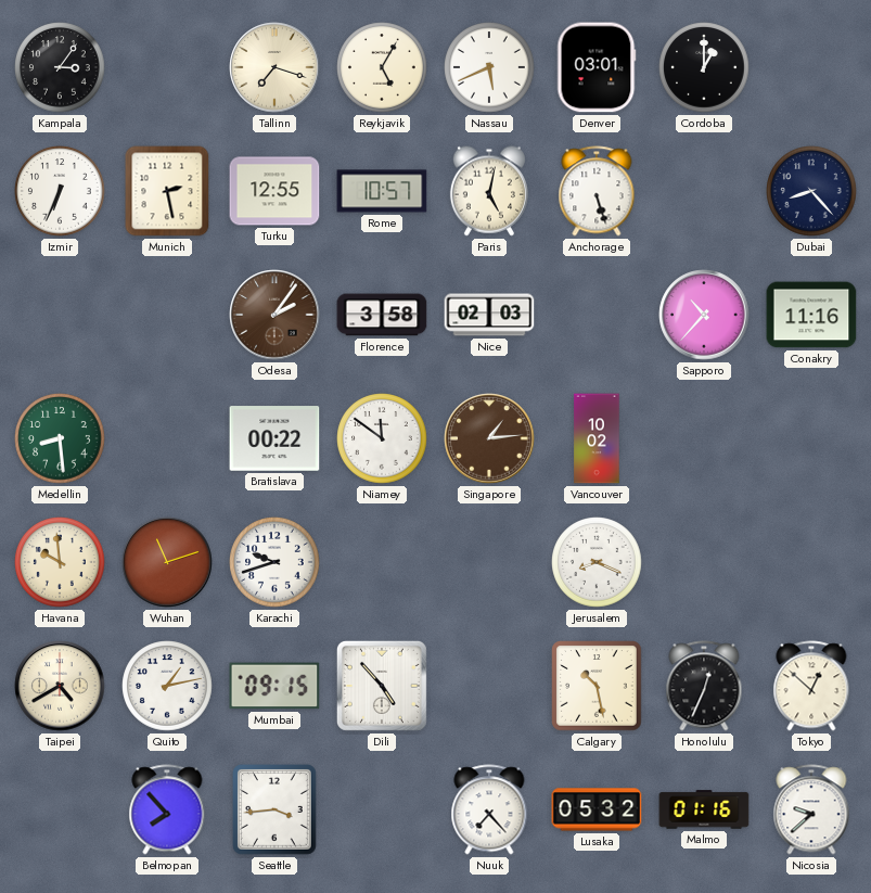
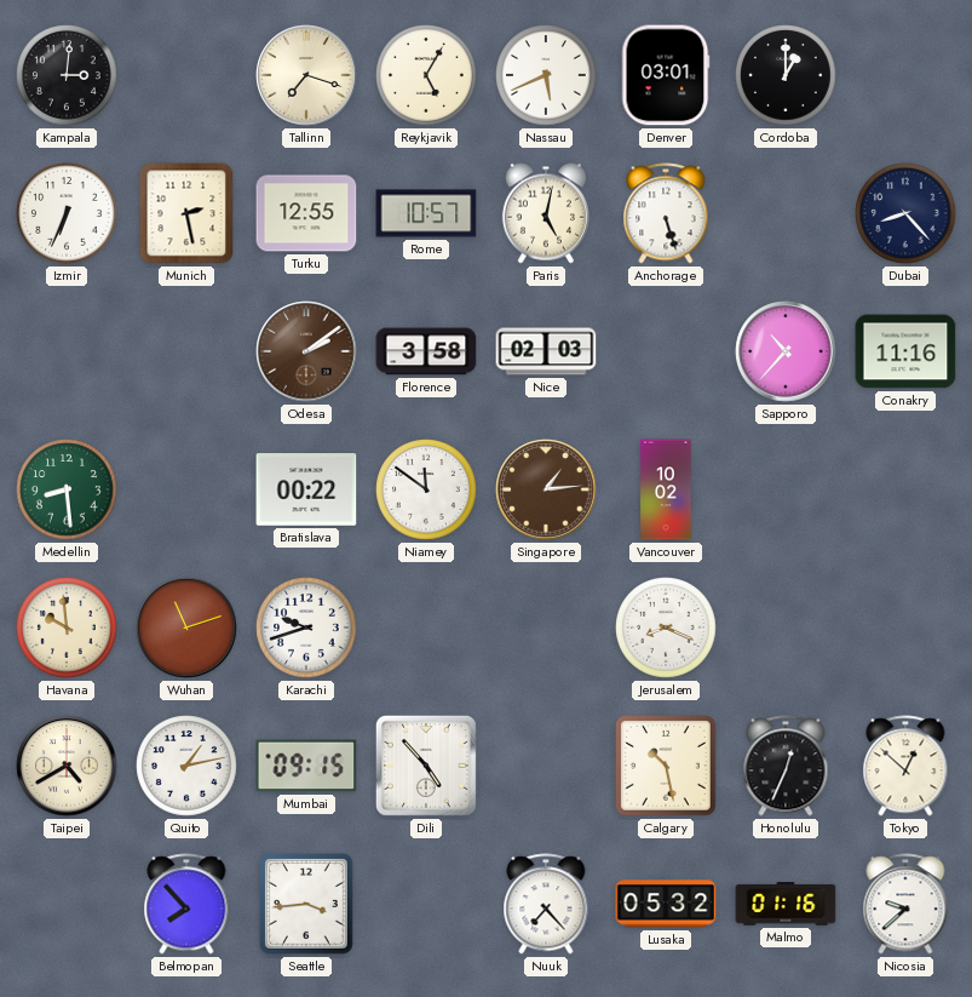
Kampala: 3:06 -> 3:01
Odesa: 2:06 -> 2:09
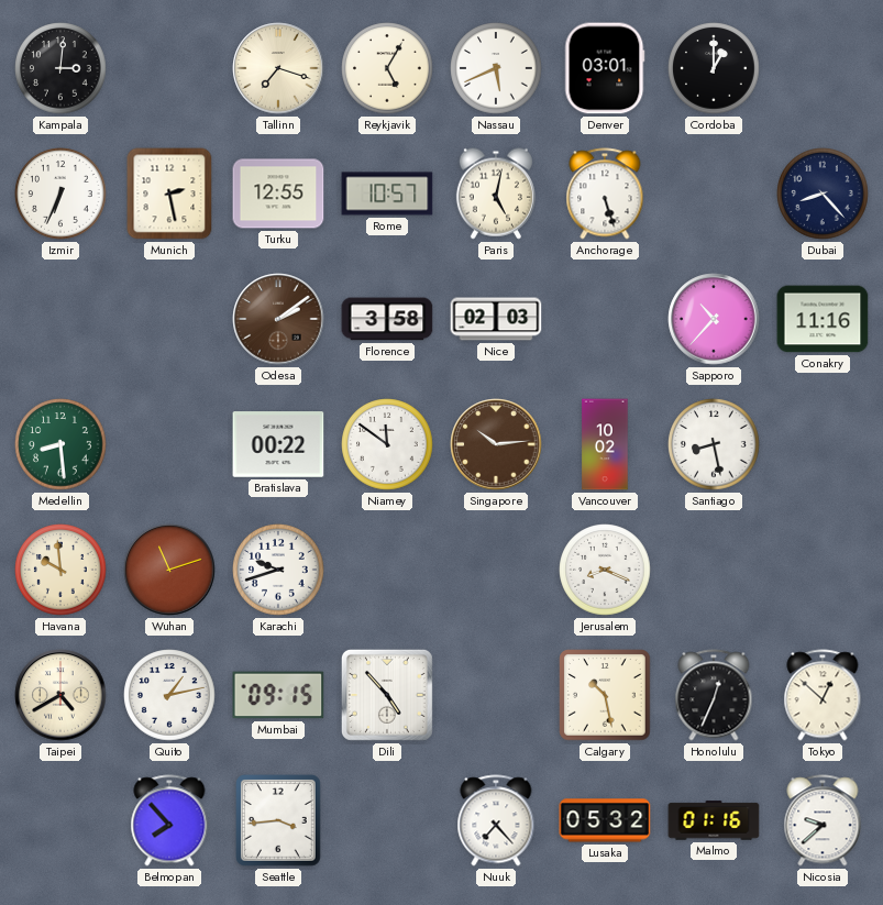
Singapore: 1:14 -> 10:14
Santiago: none -> 8:28
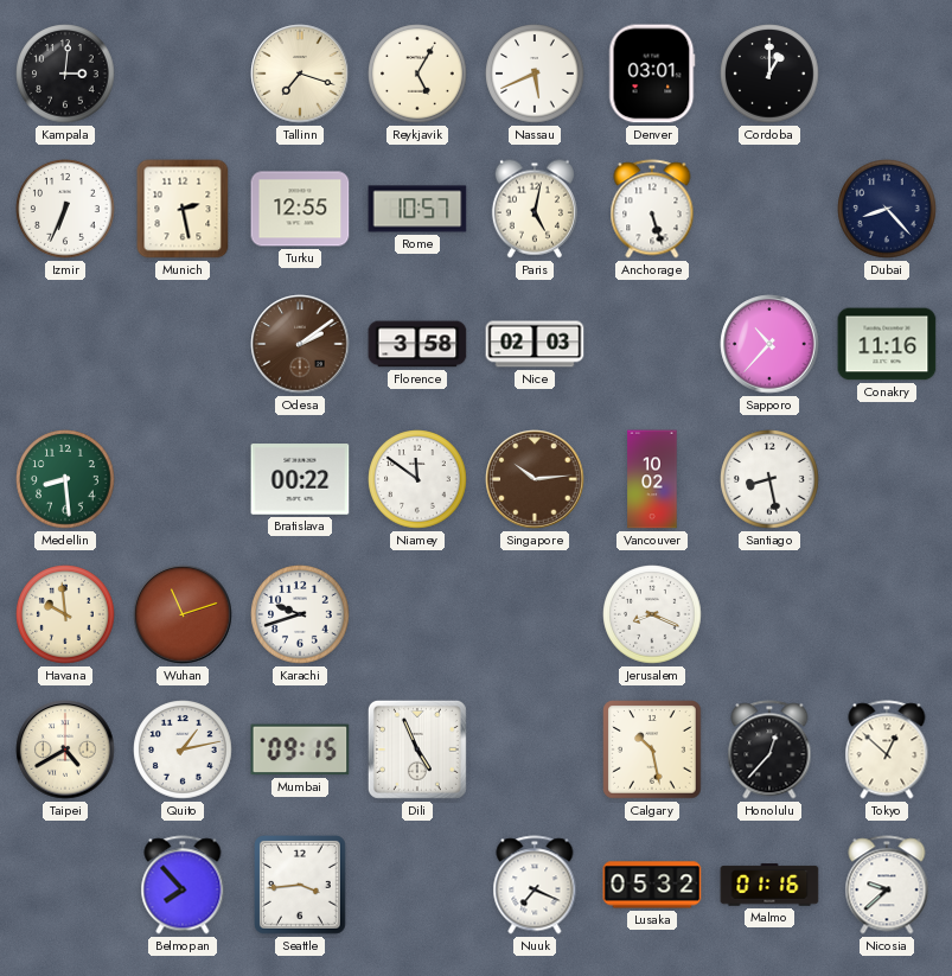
Dili: 4:53 -> 4:56
Honolulu: 12:34 -> 12:37
Nuuk: 7:23 -> 7:19
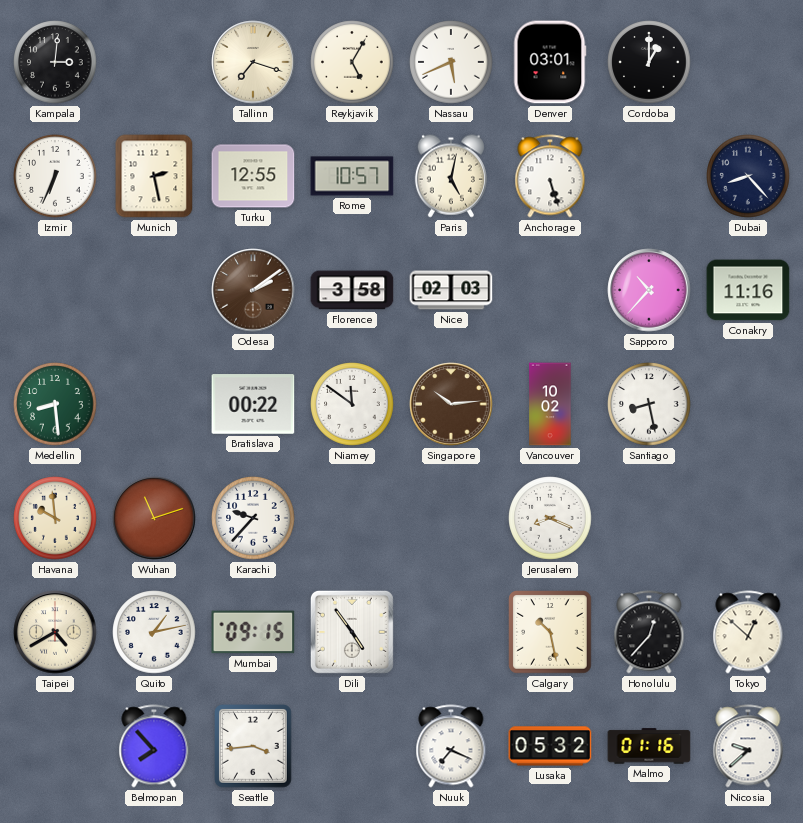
Karachi: 9:42 -> 9:37
Dili: 4:56 -> 4:54
